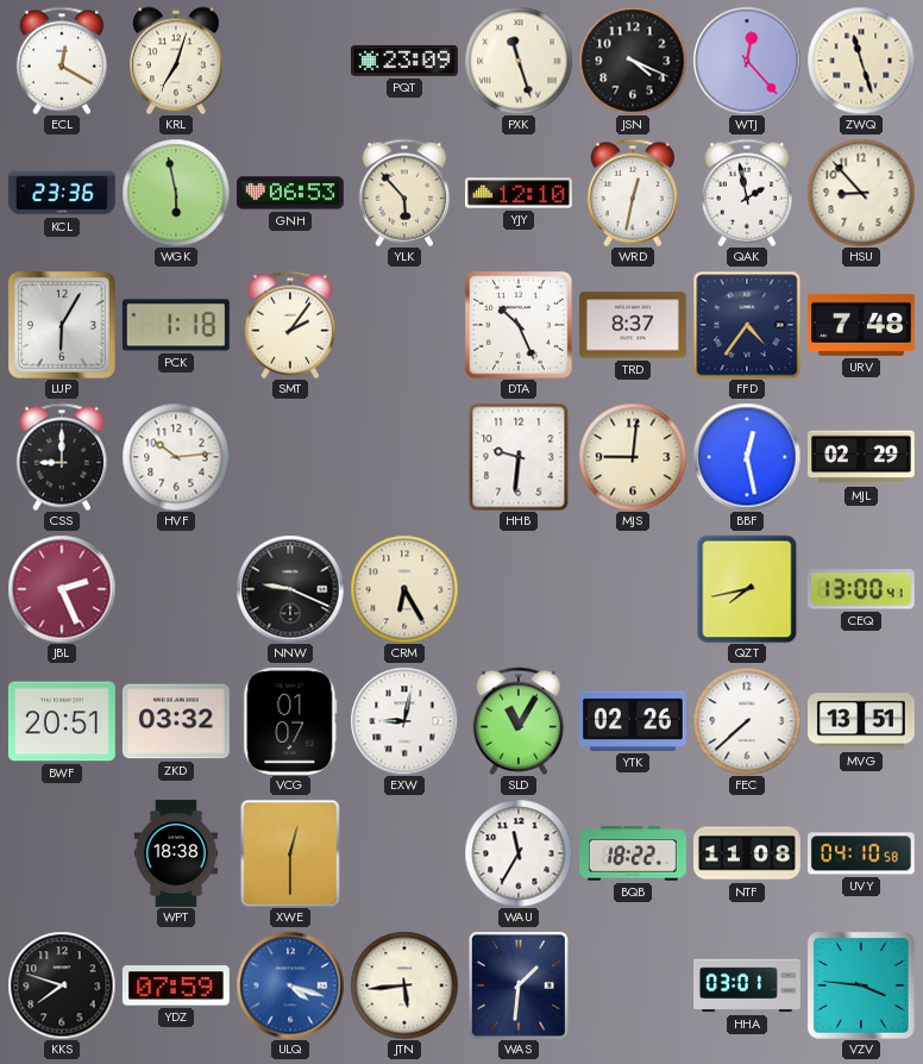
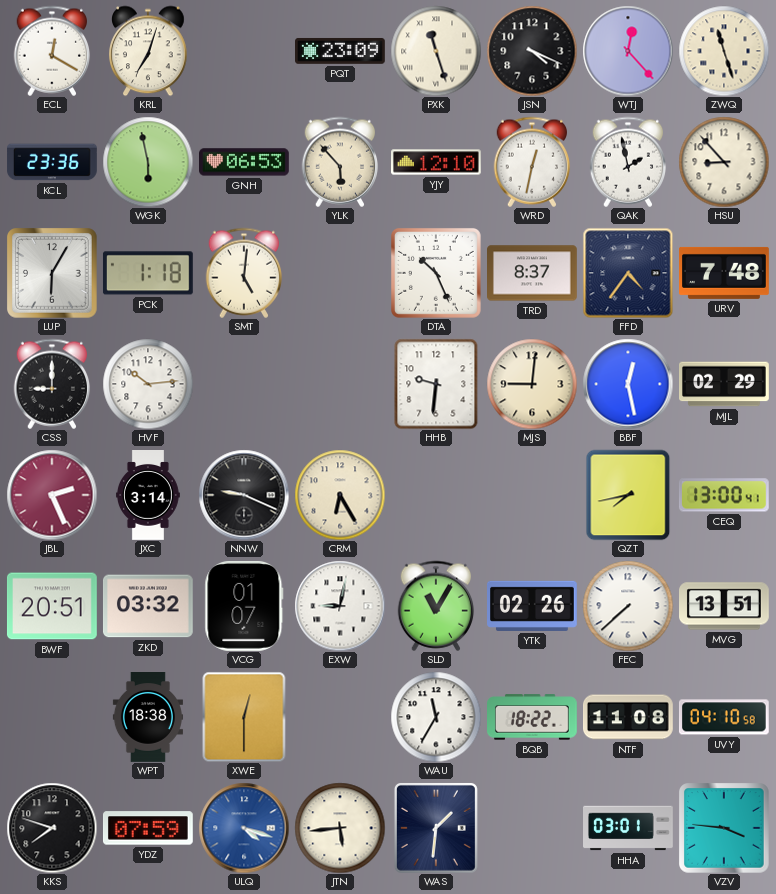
SMT: 2:06 -> 5:01
JXC: none -> 3:14
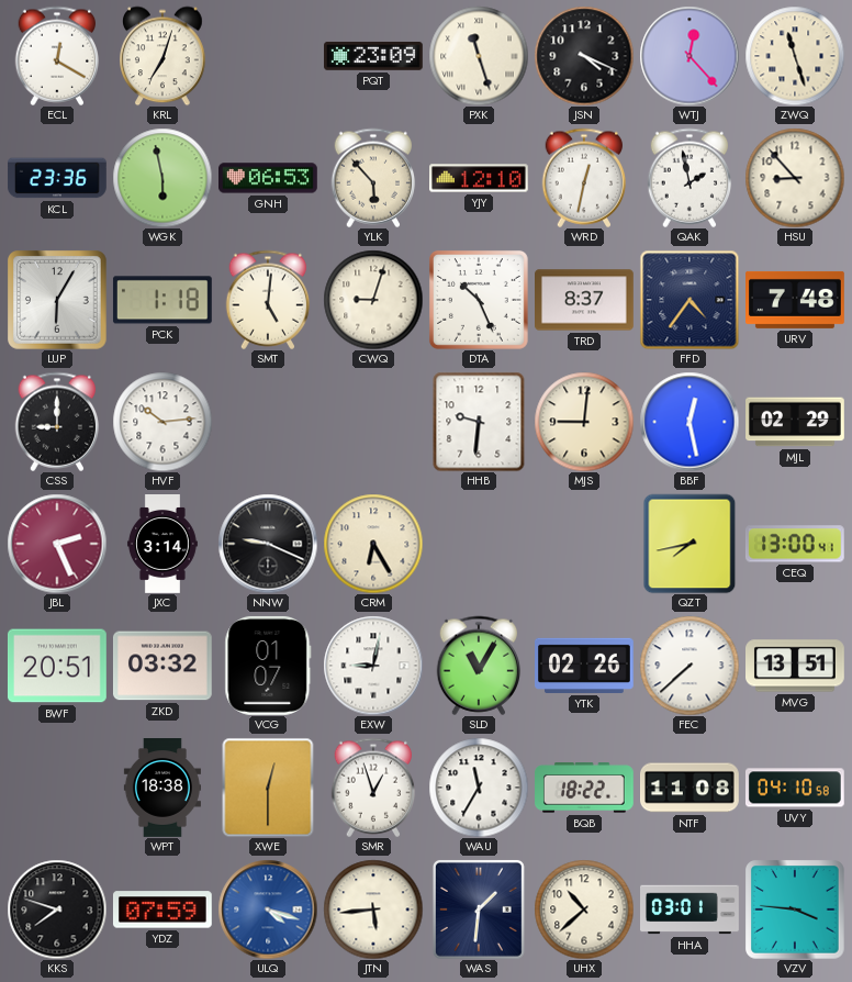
CWQ: none -> 9:03
SMR: none -> 12:57
UHX: none -> 10:38
